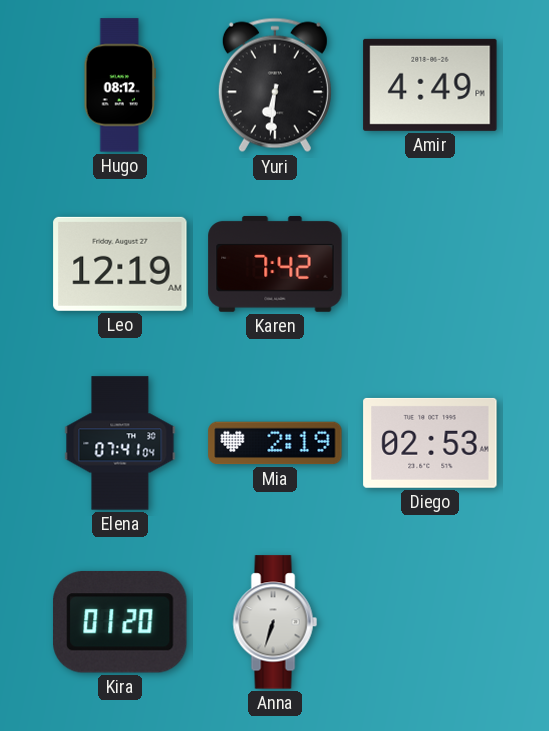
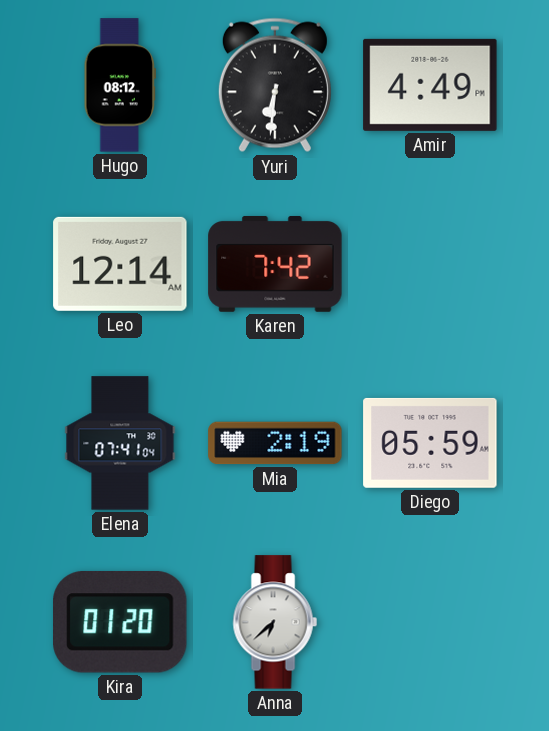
Leo: 12:19 -> 12:14
Diego: 02:53 -> 05:59
Anna: 6:33 -> 6:38
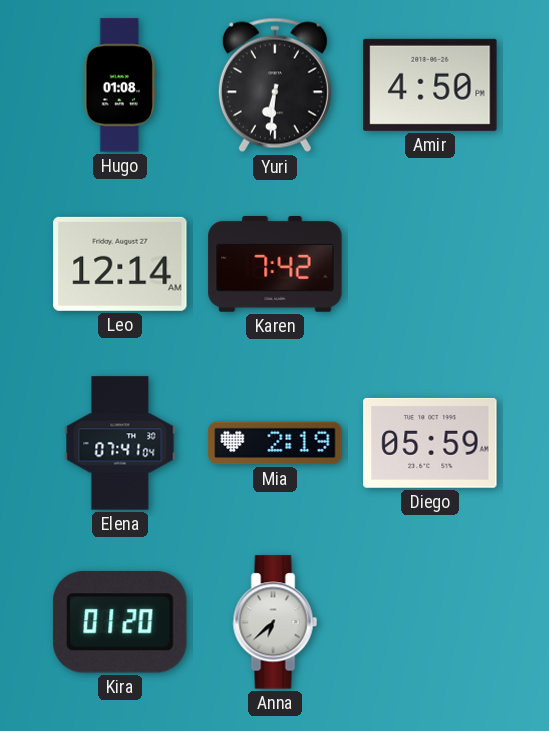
Hugo: 08:12 -> 01:08
Amir: 4:49 -> 4:50
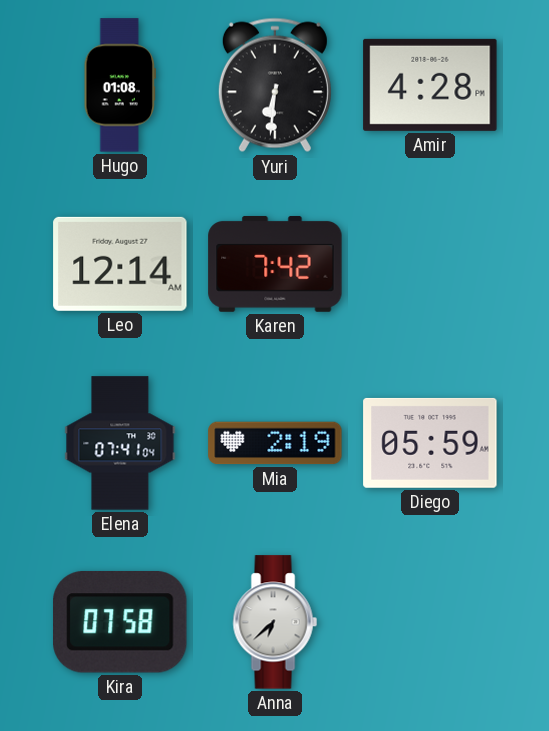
Amir: 4:50 -> 4:28
Kira: 01:20 -> 07:58
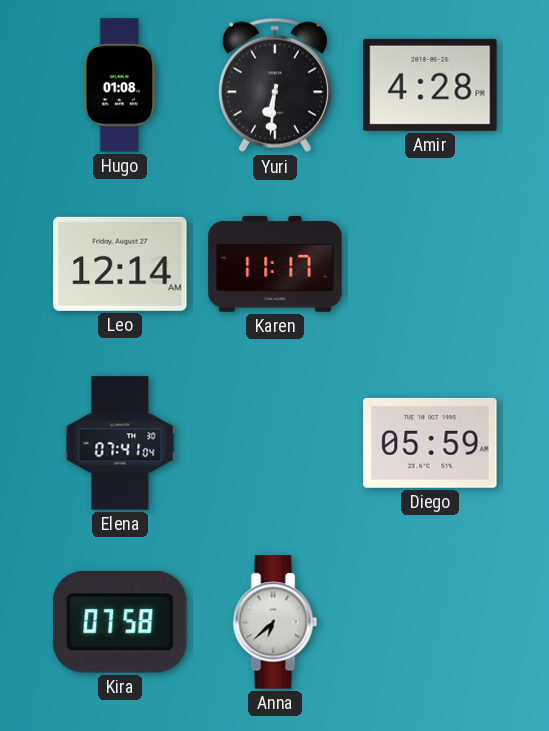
Karen: 7:42 -> 11:17
Mia: 2:19 -> none
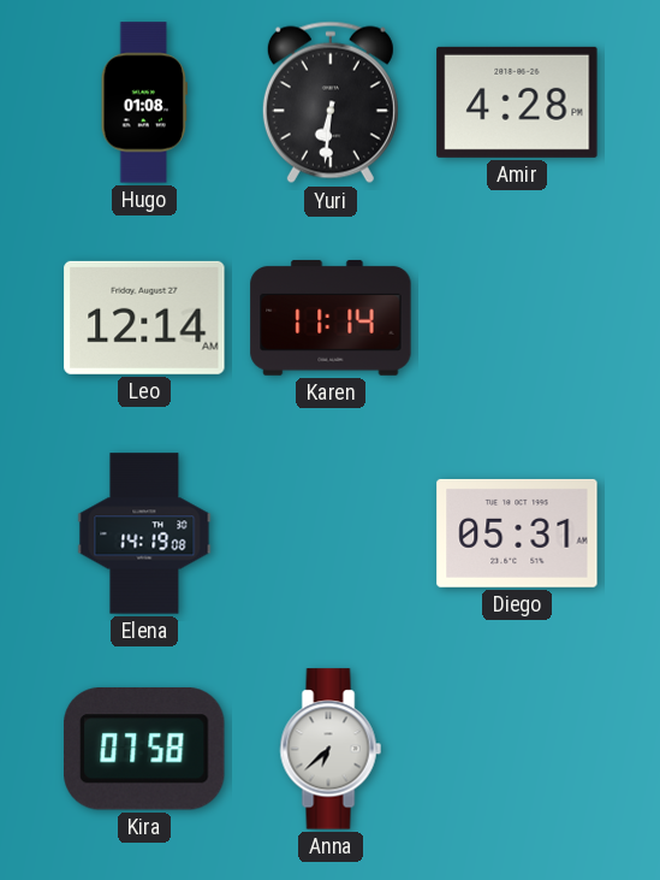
Karen: 11:17 -> 11:14
Elena: 07:41 -> 14:19
Diego: 05:59 -> 05:31
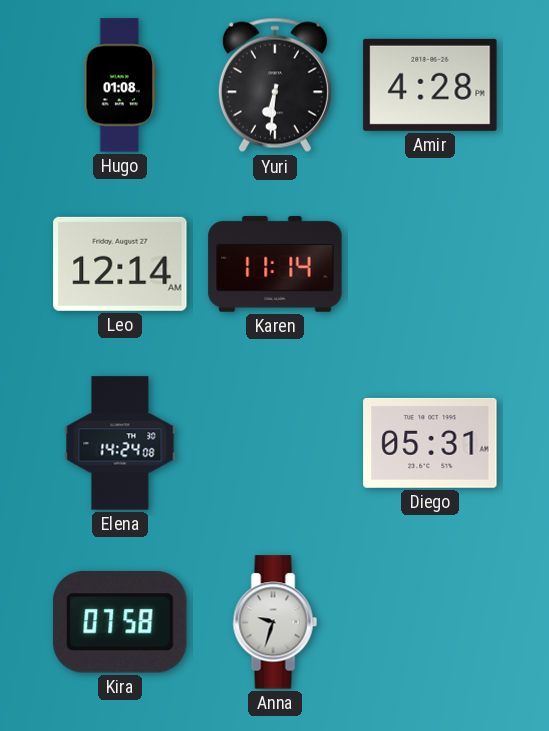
Elena: 14:19 -> 14:24
Anna: 6:38 -> 9:33
